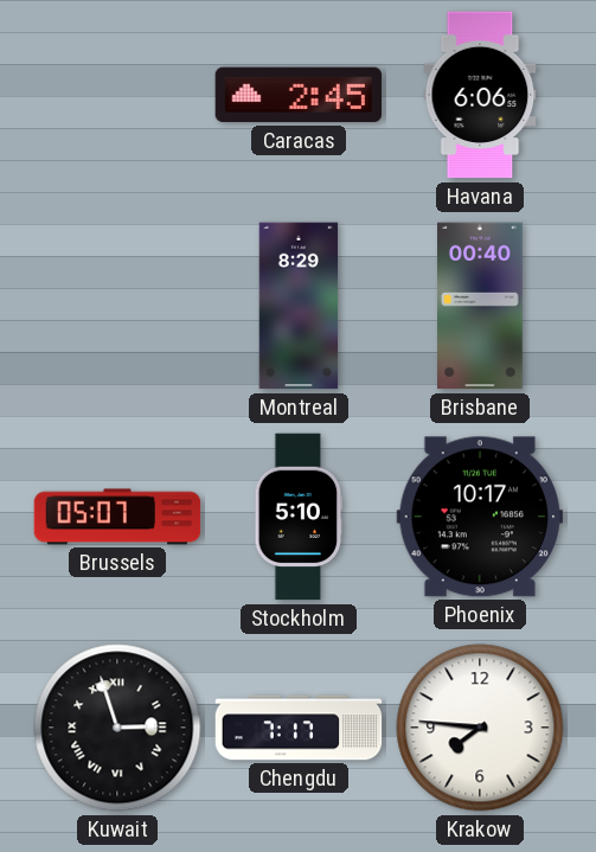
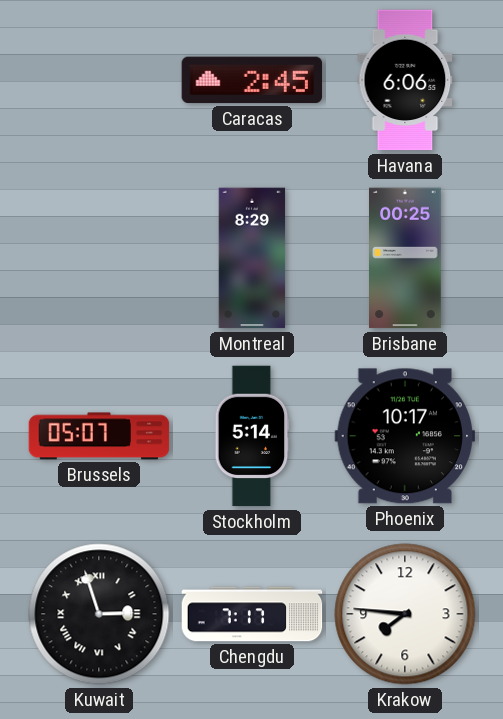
Brisbane: 00:40 -> 00:25
Stockholm: 5:10 -> 5:14
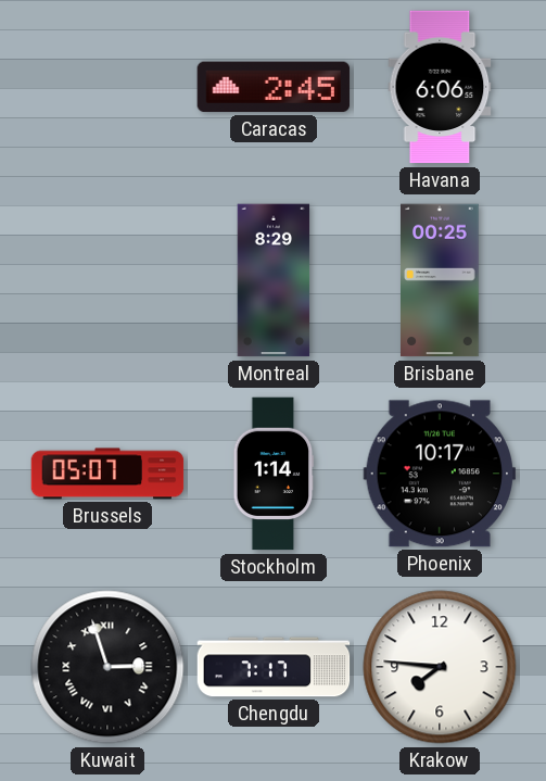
Stockholm: 5:14 -> 1:14
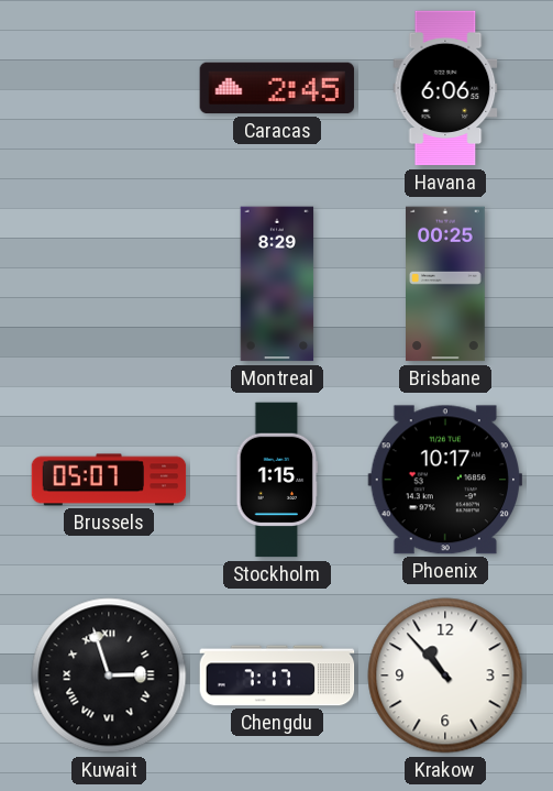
Stockholm: 1:14 -> 1:15
Krakow: 7:46 -> 10:53
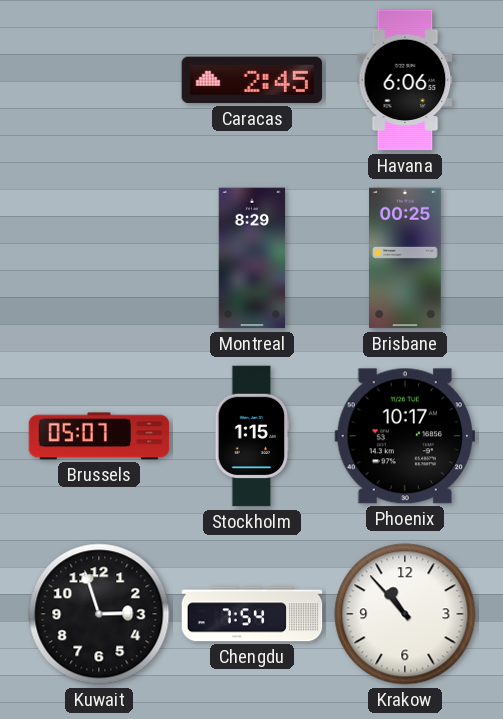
Kuwait numerals: Roman -> Arabic
Chengdu: 7:17 -> 7:54
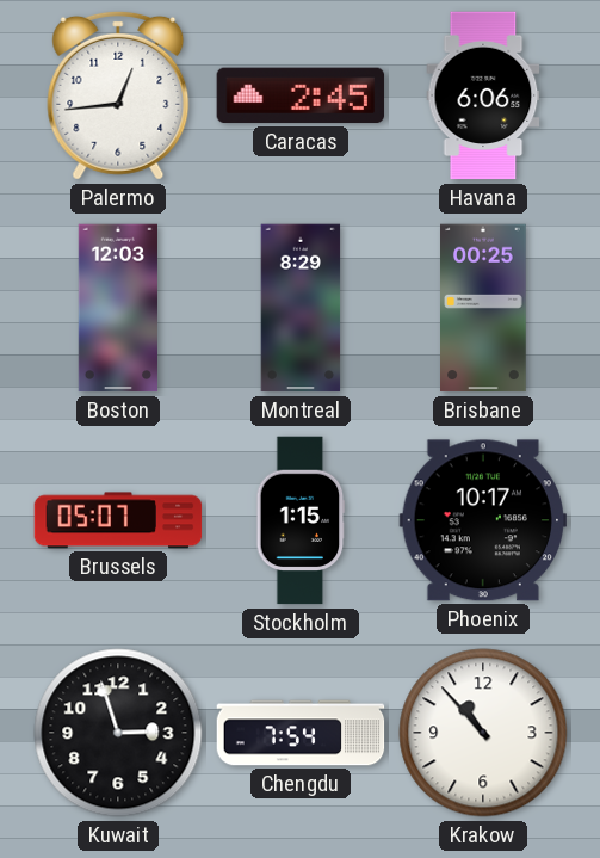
Palermo: none -> 12:44
Boston: none -> 12:03
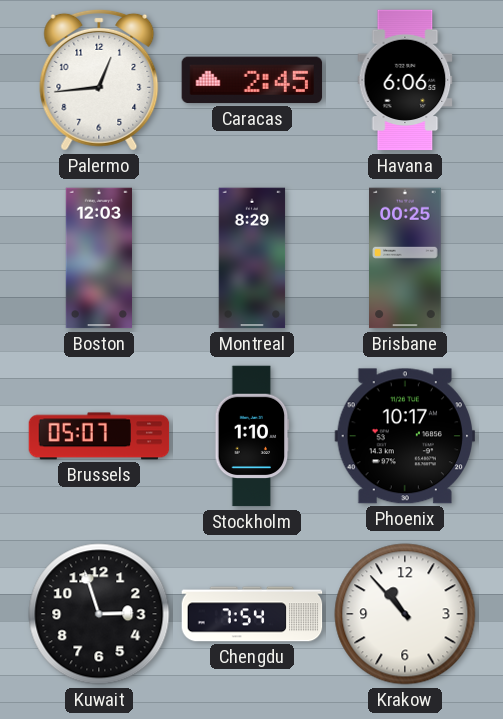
Stockholm: 1:15 -> 1:10
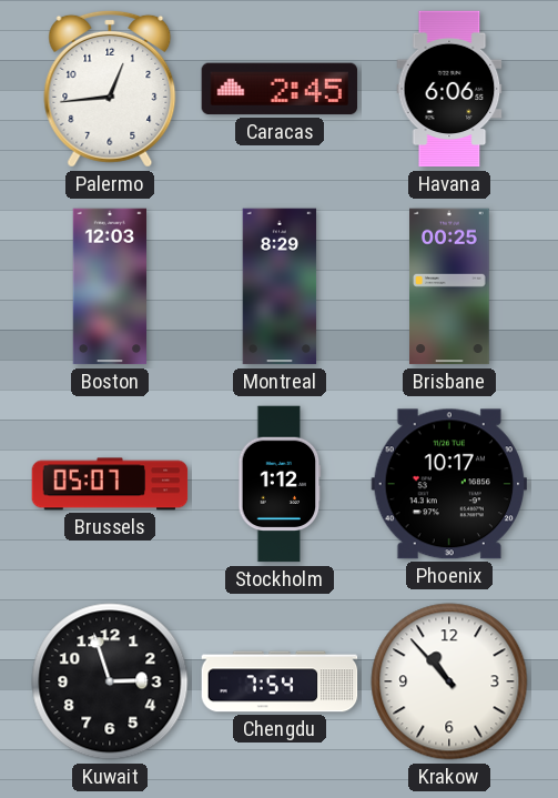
Stockholm: 1:10 -> 1:12
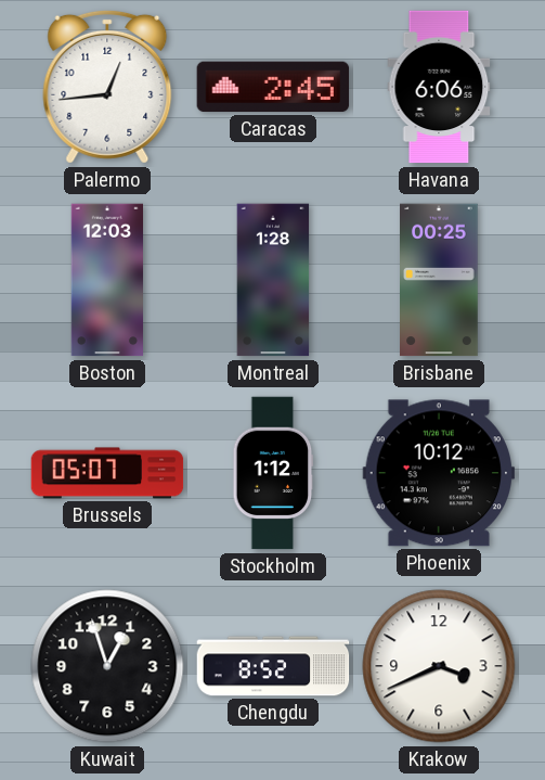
Montreal: 8:29 -> 1:28
Phoenix: 10:17 -> 10:12
Kuwait: 2:57 -> 12:57
Chengdu: 7:54 -> 8:52
Krakow: 10:53 -> 3:41
